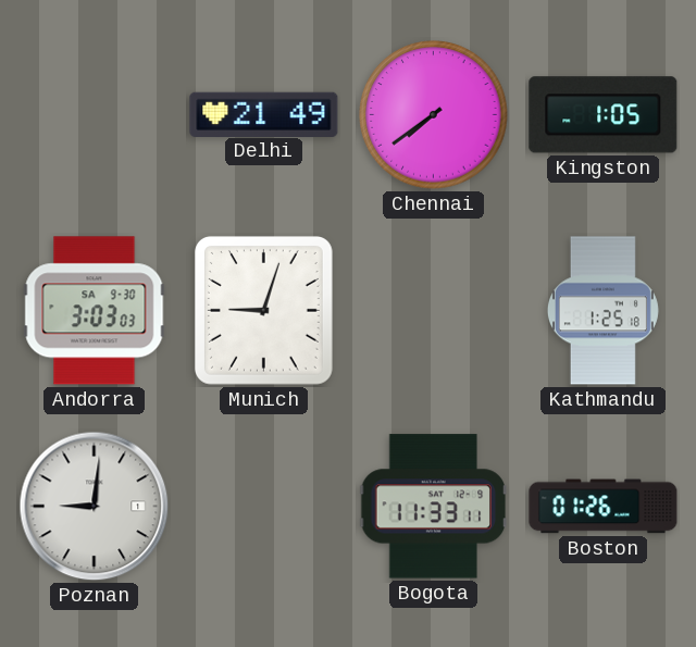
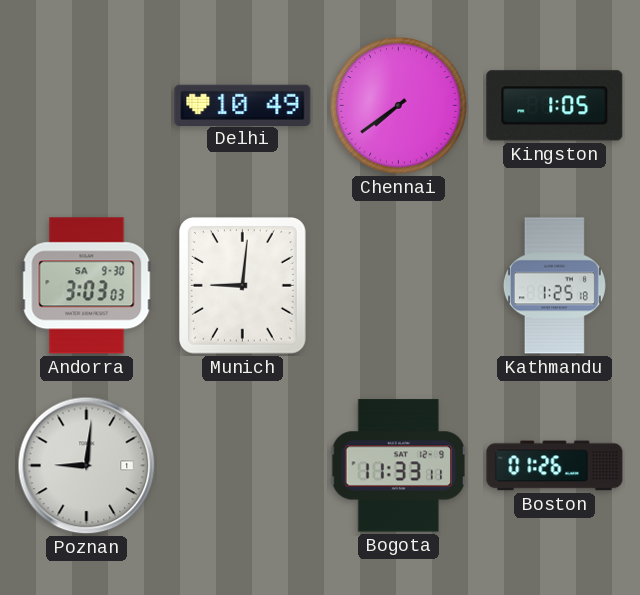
Delhi: 21:49 -> 10:49
Munich: 9:03 -> 9:01
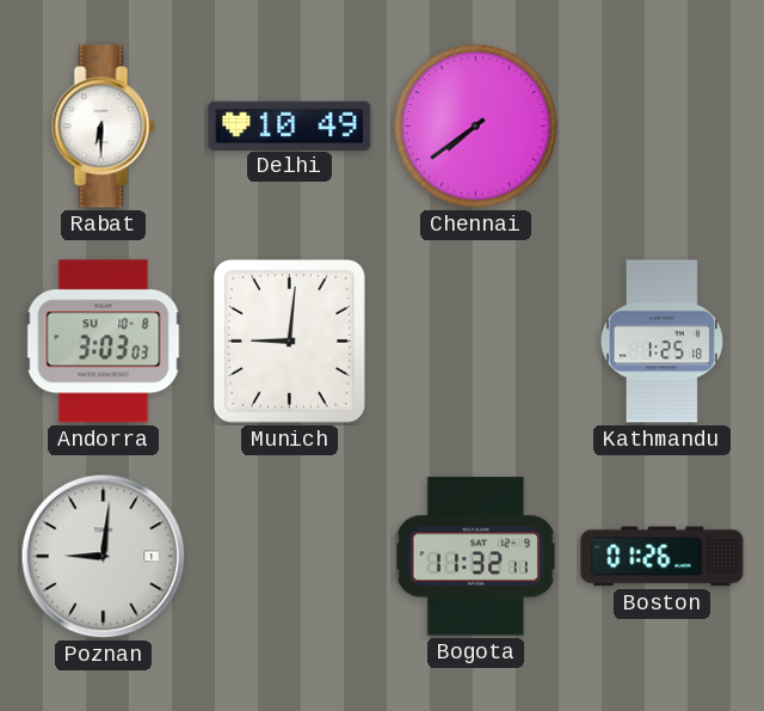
Rabat: none -> 6:30
Kingston: 1:05 -> none
Andorra date: SA 9-30 -> SU 10-8
Bogota: 11:33 -> 11:32
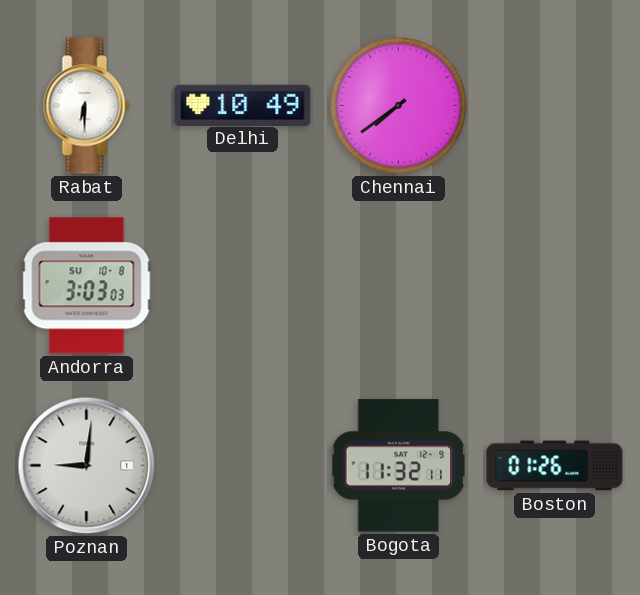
Munich: 9:01 -> none
Kathmandu: 1:25 -> none
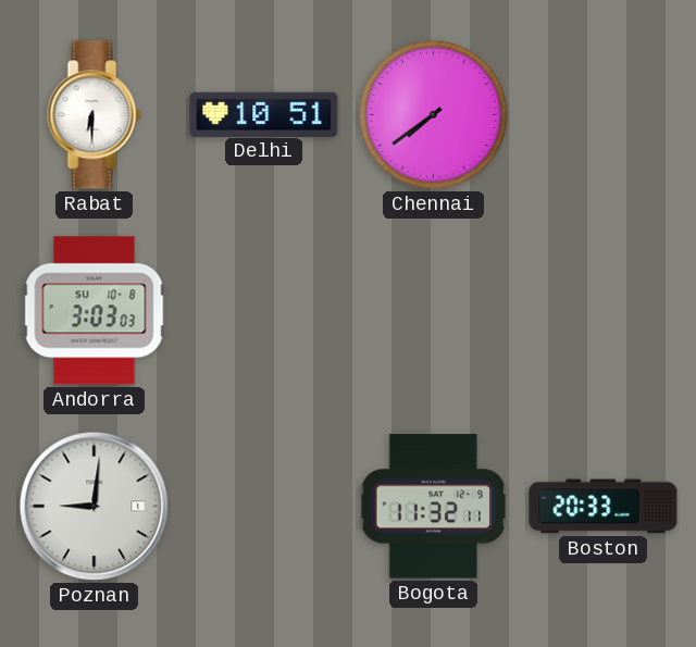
Delhi: 10:49 -> 10:51
Boston: 01:26 -> 20:33
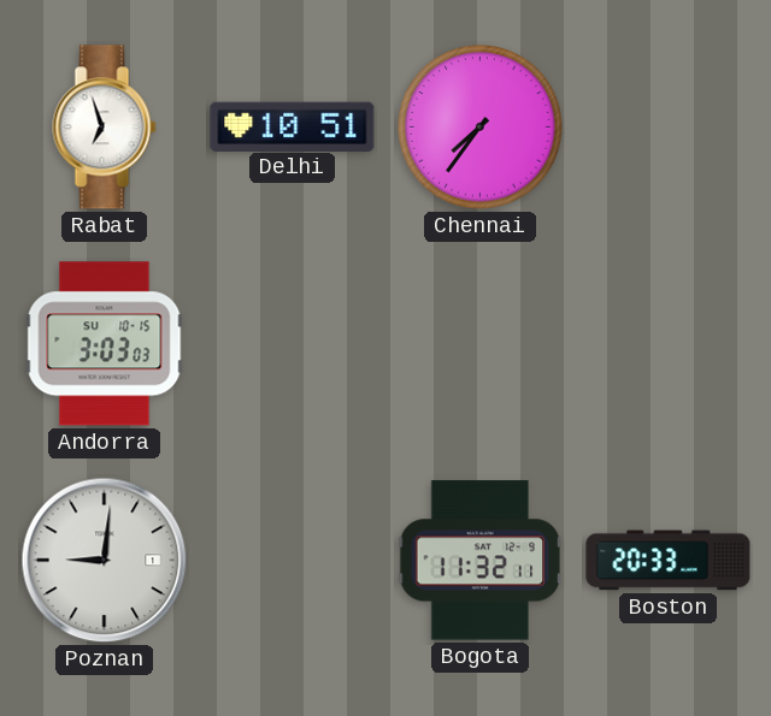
Rabat: 6:30 -> 6:57
Chennai: 7:39 -> 7:36
Andorra date: SU 10-8 -> SU 10-15
